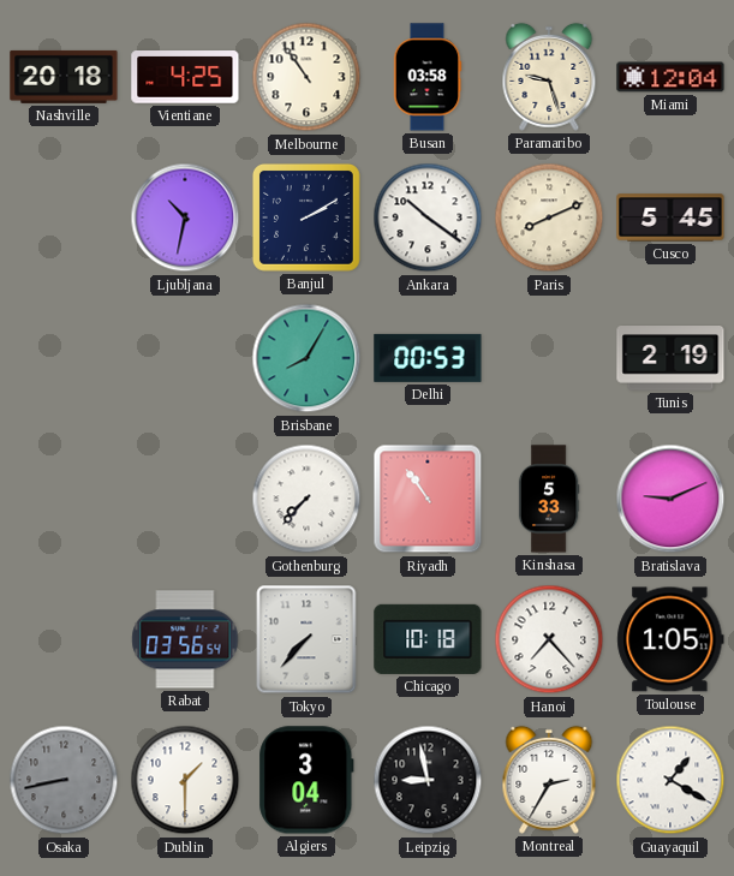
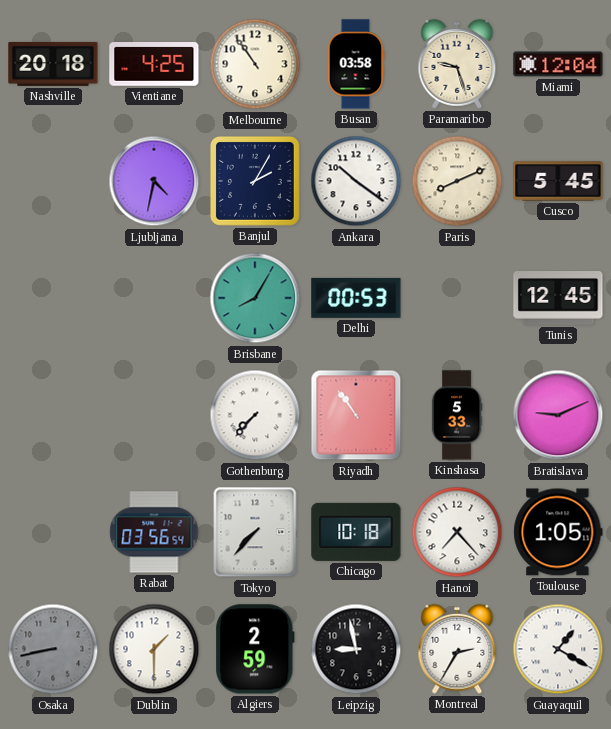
Ljubljana: 10:32 -> 4:32
Banjul: 2:10 -> 2:05
Tunis: 2:19 -> 12:45
Algiers: 3:04 -> 2:59
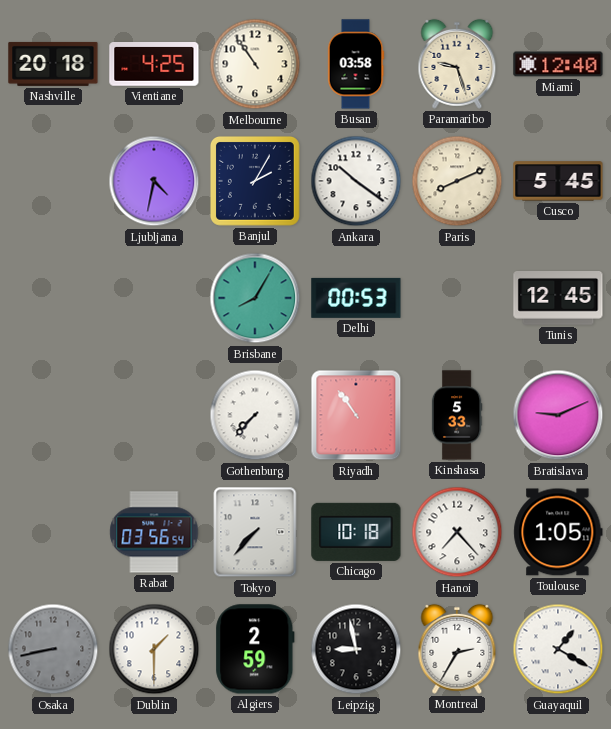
Miami: 12:04 -> 12:40
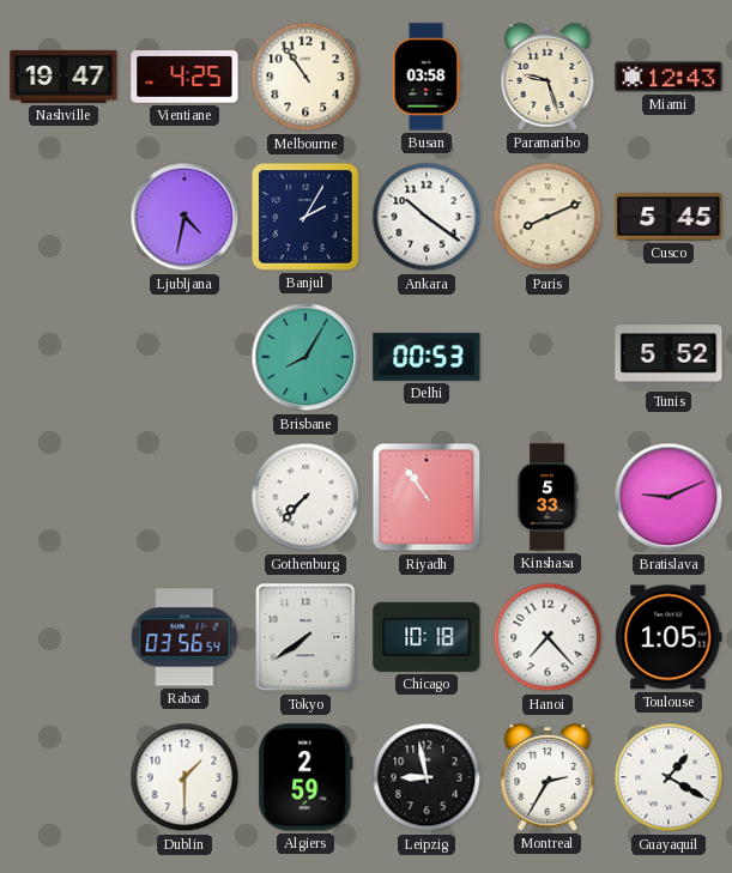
Nashville: 20:18 -> 19:47
Miami: 12:40 -> 12:43
Tunis: 12:45 -> 5:52
Tokyo: 7:37 -> 7:39
Osaka: 8:43 -> none
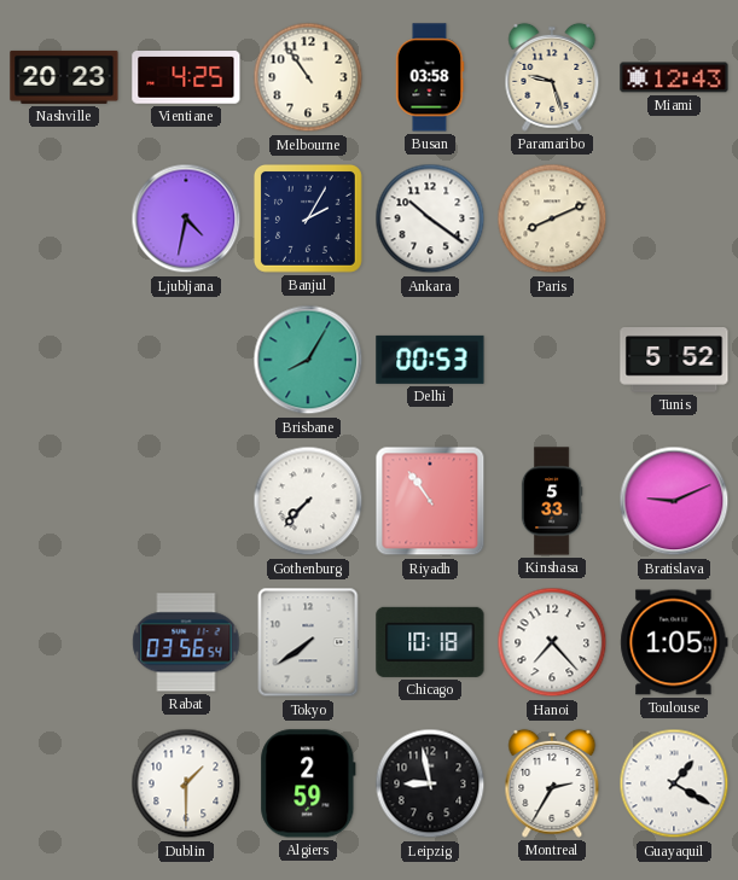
Nashville: 19:47 -> 20:23
Cusco: 5:45 -> none
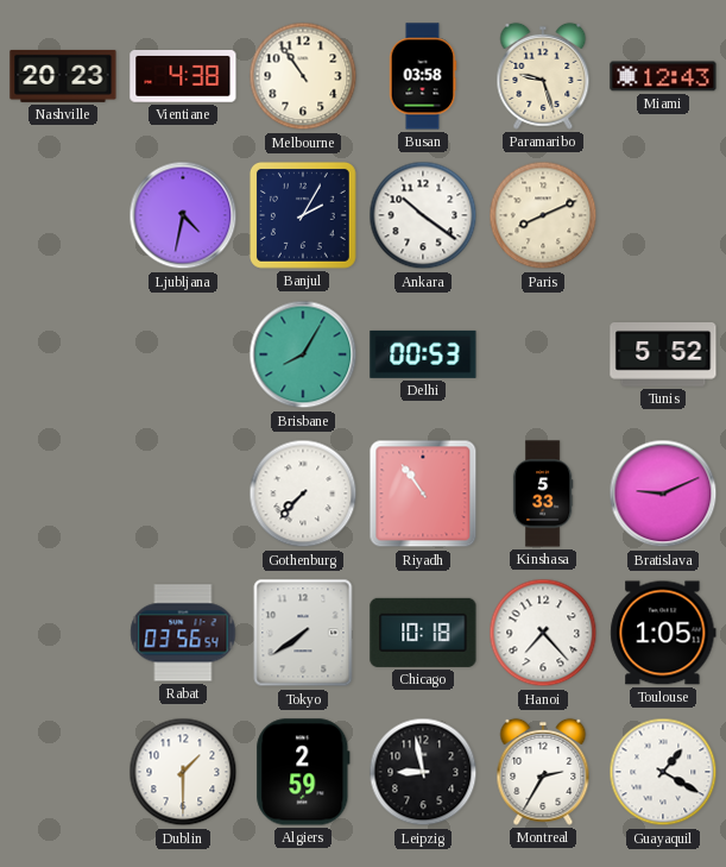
Vientiane: 4:25 -> 4:38
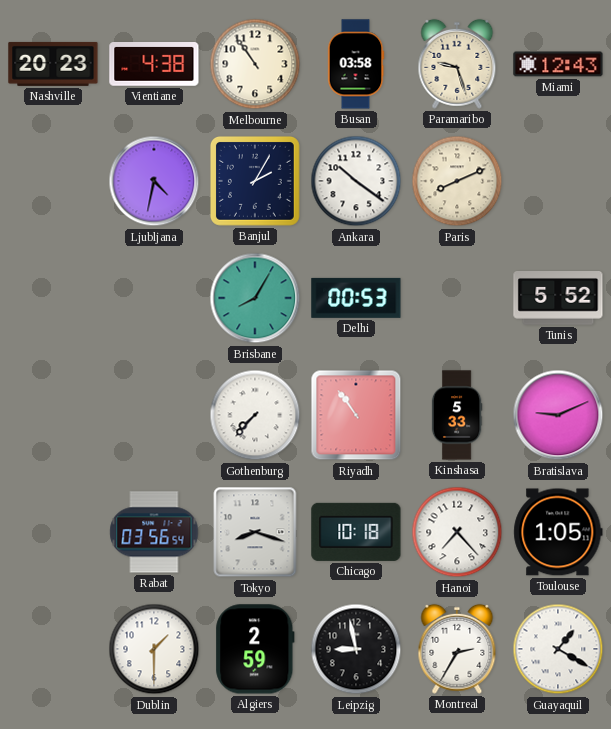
Tokyo: 7:39 -> 8:18
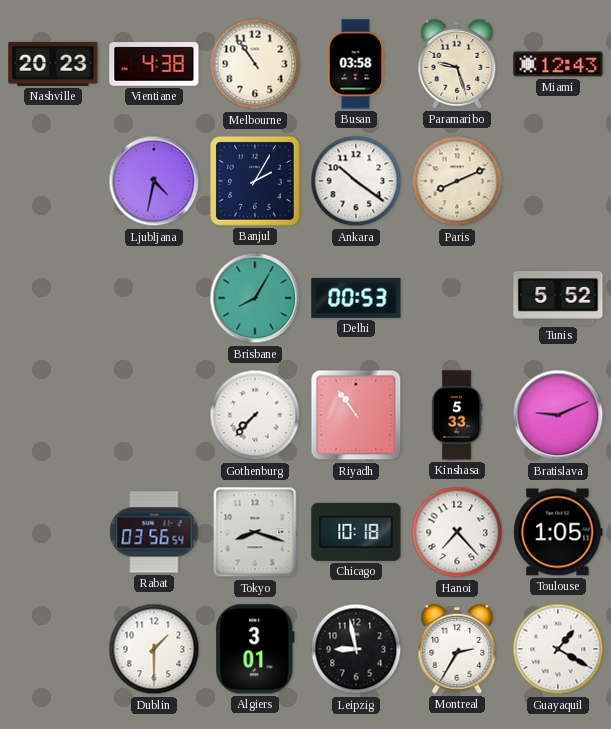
Algiers: 2:59 -> 3:01
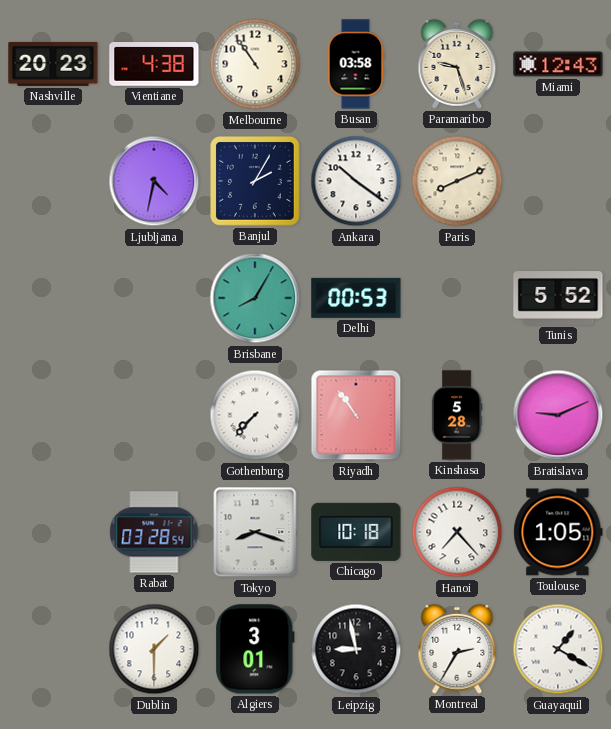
Kinshasa: 5:33 -> 5:28
Rabat: 03:56 -> 03:28
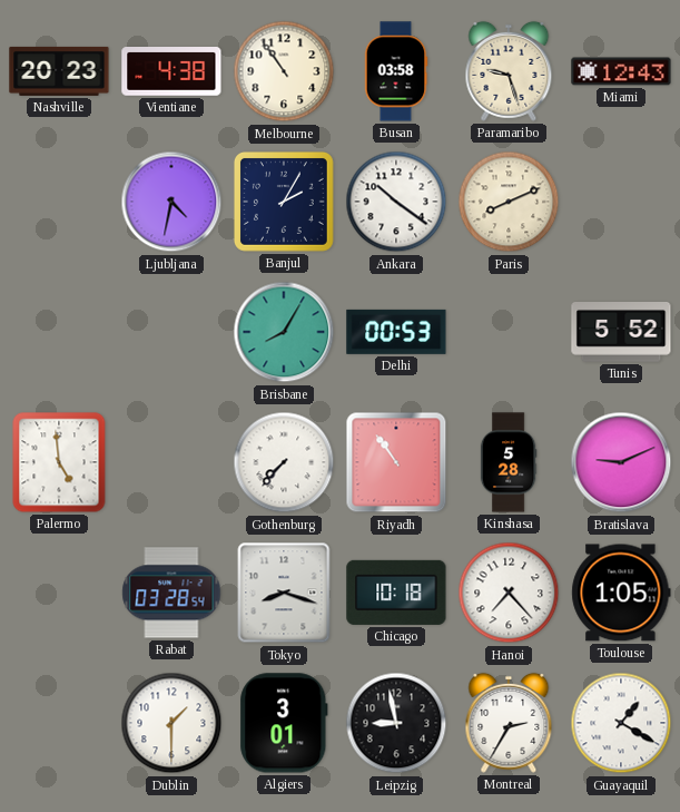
Palermo: none -> 4:59
